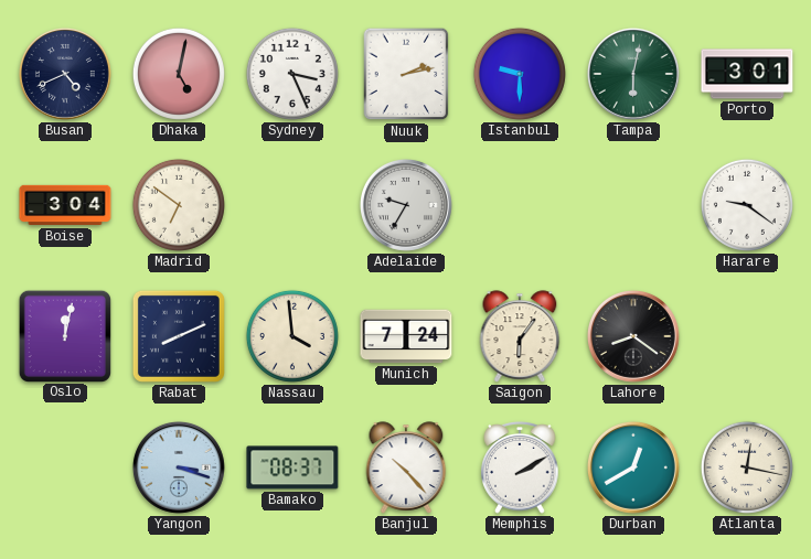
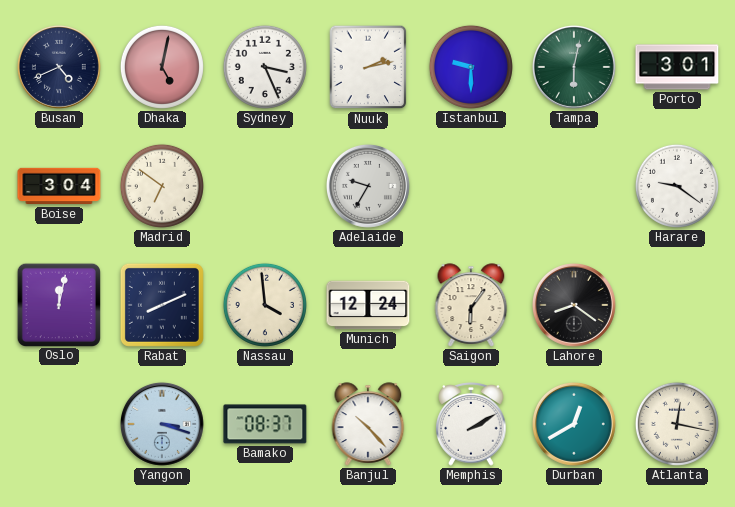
Munich: 7:24 -> 12:24
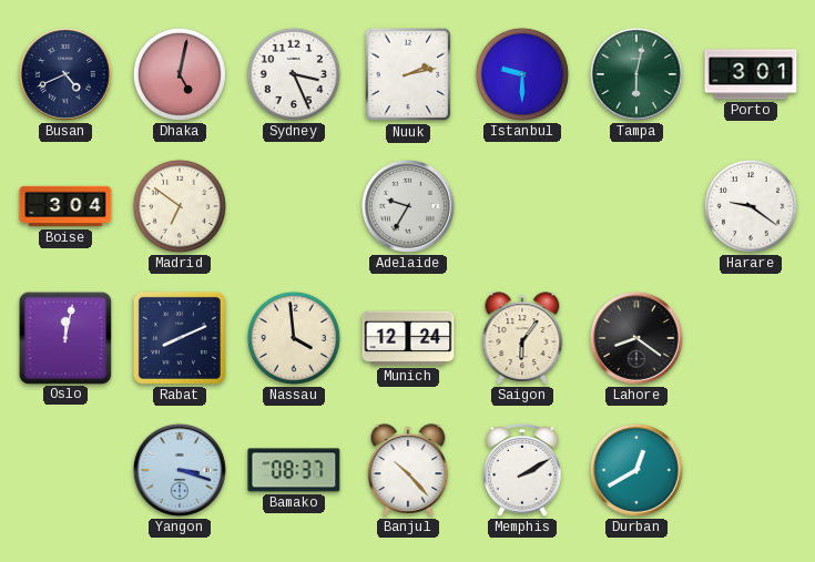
Atlanta: 12:17 -> none
